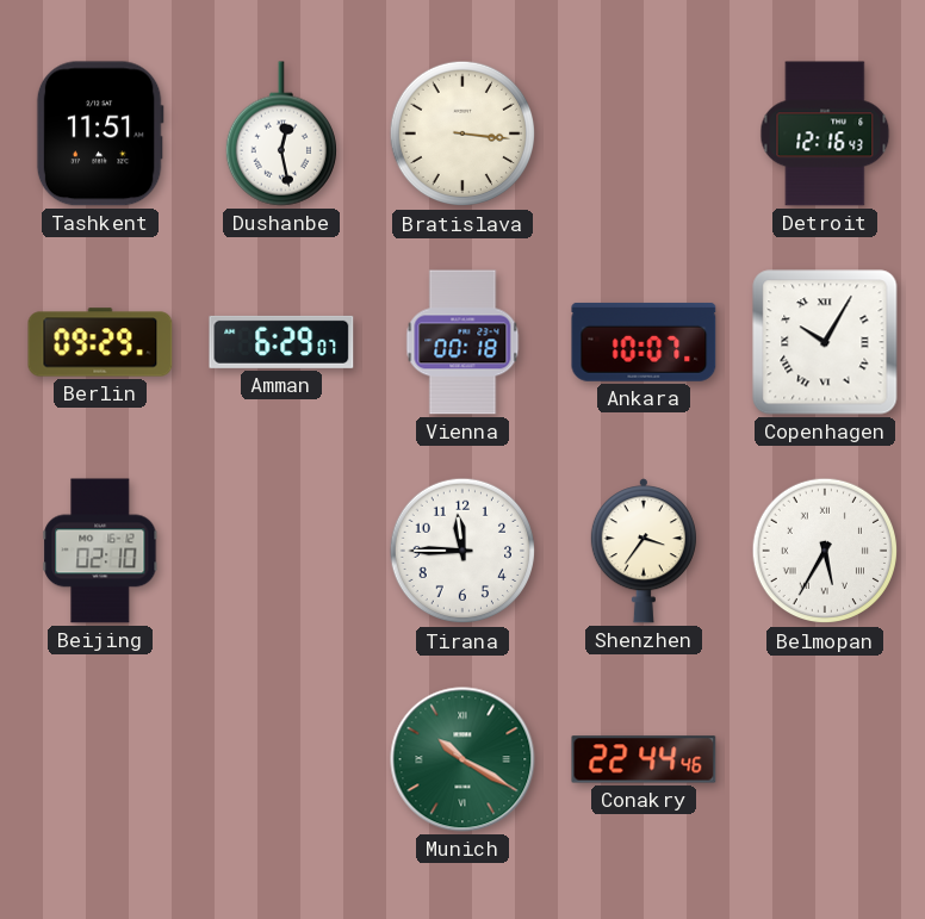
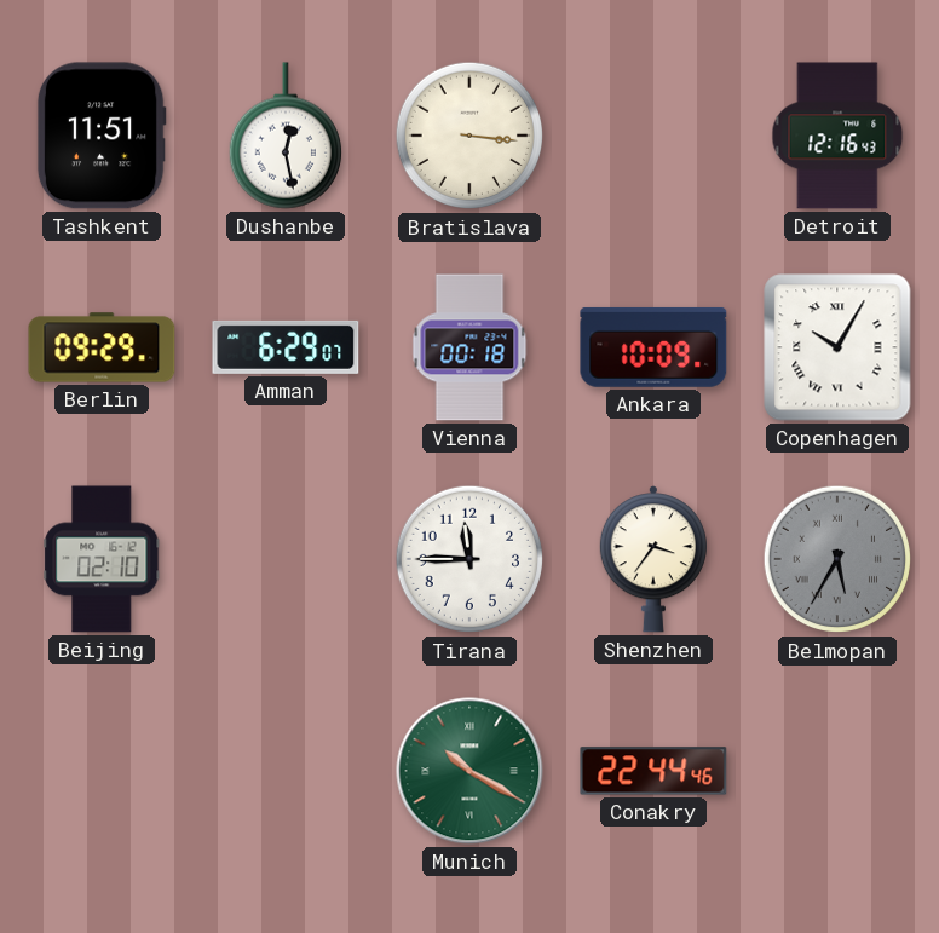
Ankara: 10:07 -> 10:09
Belmopan dial: white -> grey
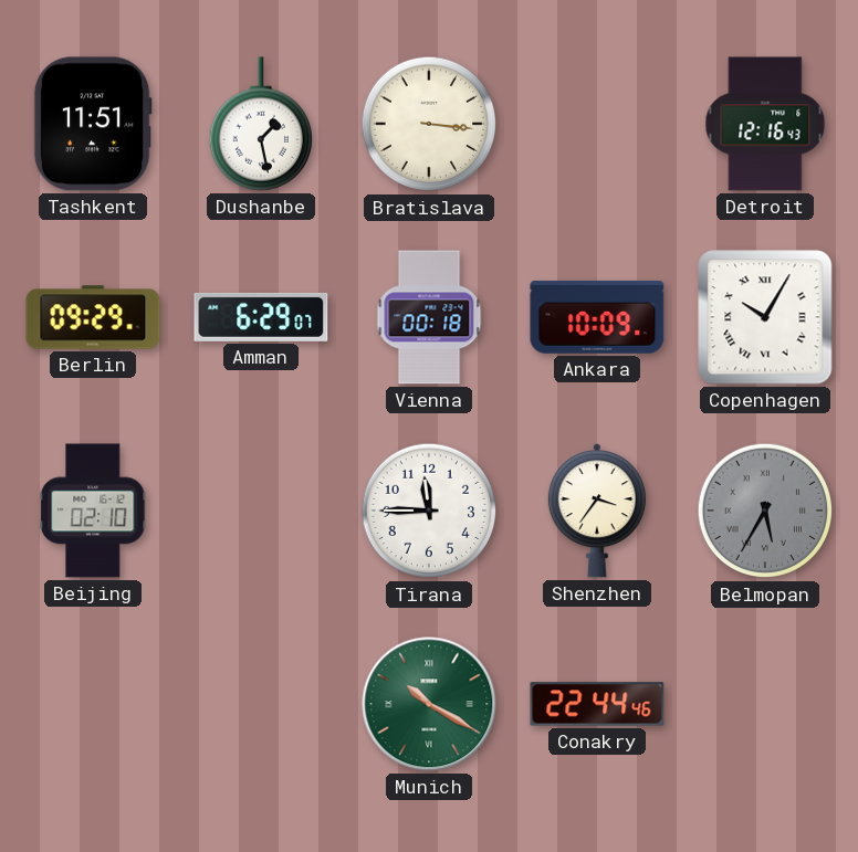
Dushanbe: 12:28 -> 1:28
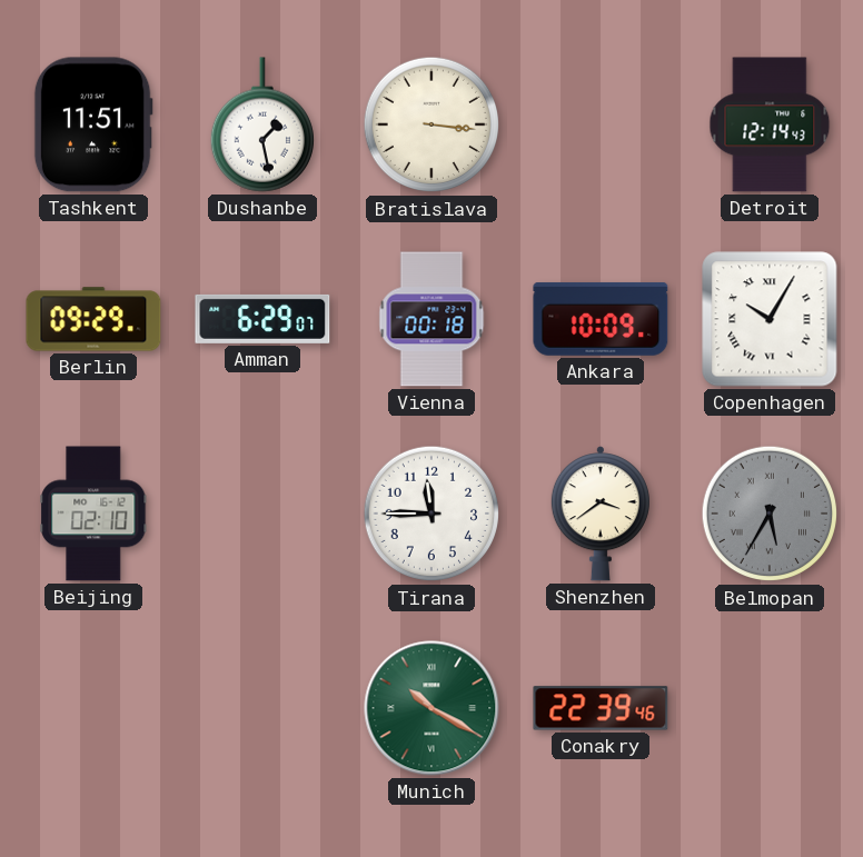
Detroit: 12:16 -> 12:14
Shenzhen: 3:36 -> 3:39
Conakry: 22:44 -> 22:39
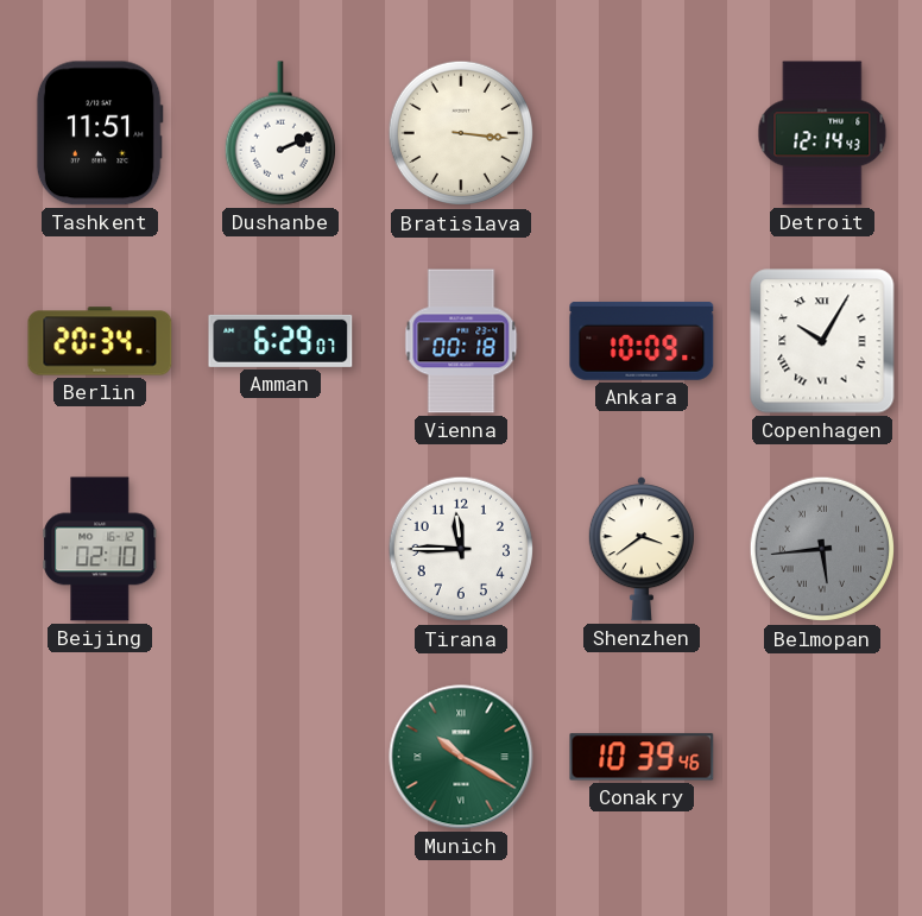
Dushanbe: 1:28 -> 2:11
Berlin: 09:29 -> 20:34
Belmopan: 5:35 -> 5:44
Conakry: 22:39 -> 10:39
